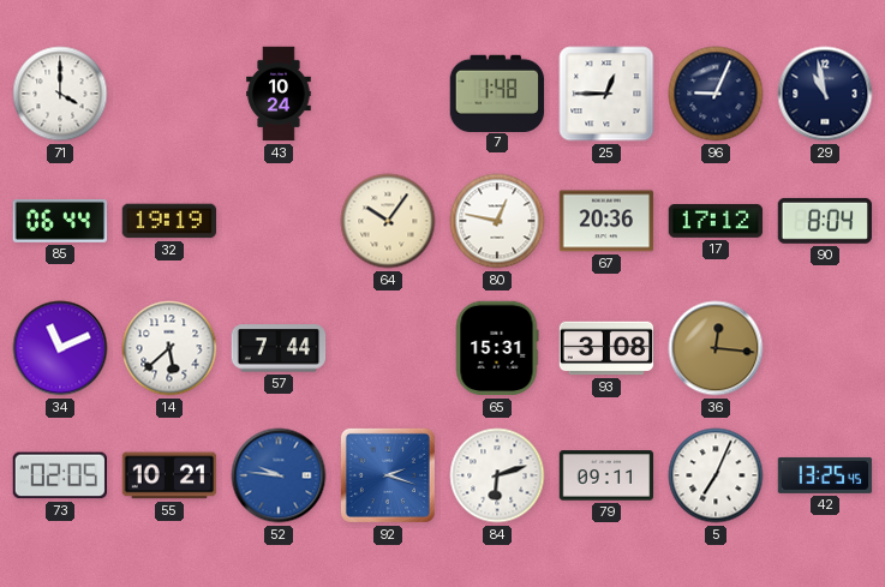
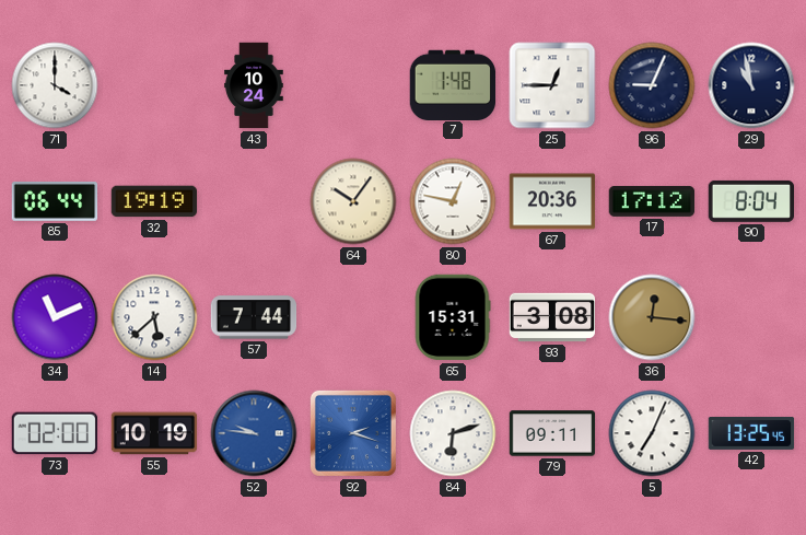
73: 02:05 -> 02:00
55: 10:21 -> 10:19
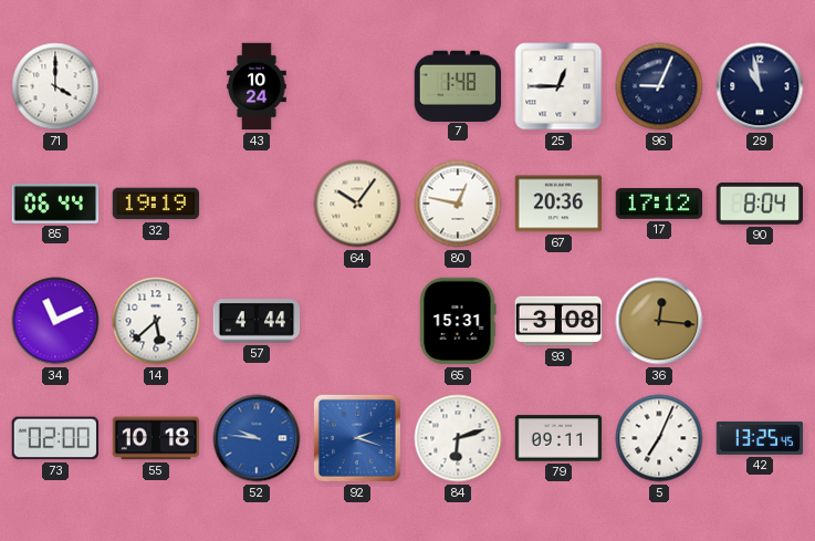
57: 7:44 -> 4:44
55: 10:19 -> 10:18
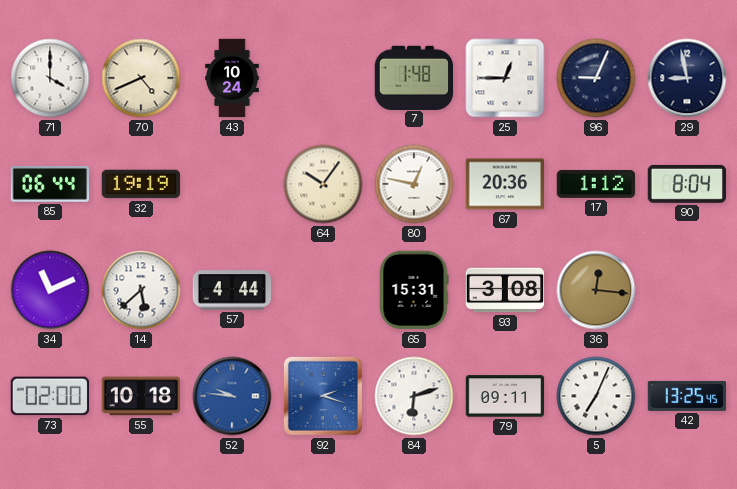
70: none -> 4:41
29: 10:58 -> 8:58
17: 17:12 -> 1:12
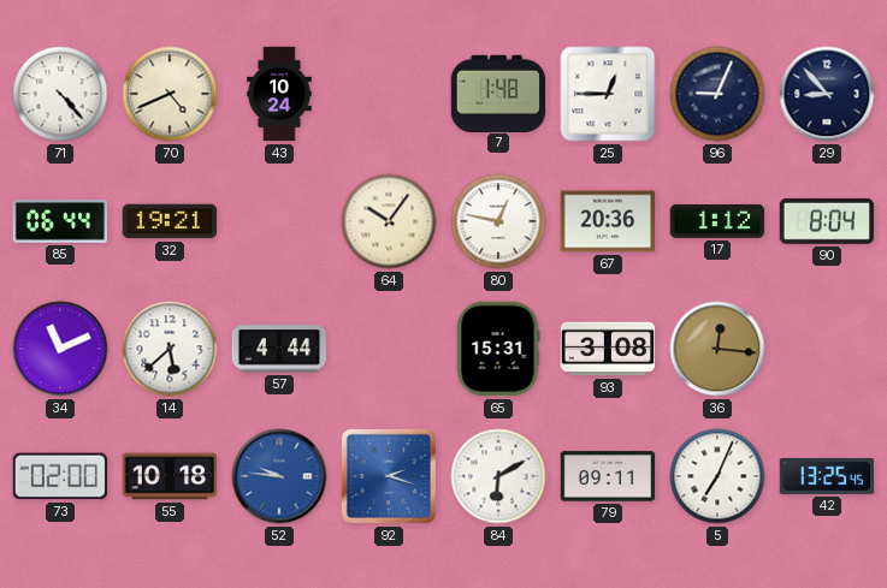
71: 4:00 -> 4:23
29: 8:58 -> 8:53
32: 19:19 -> 19:21
84: 6:12 -> 6:10
